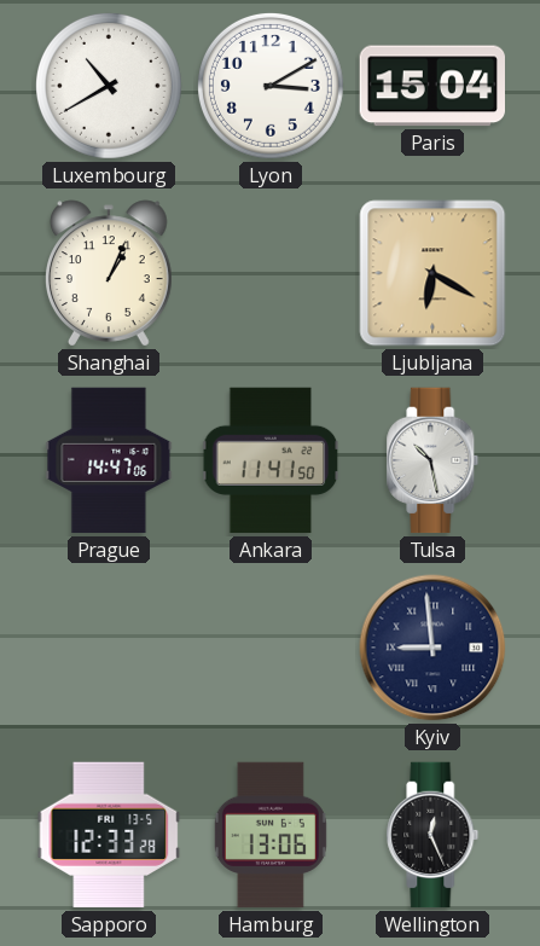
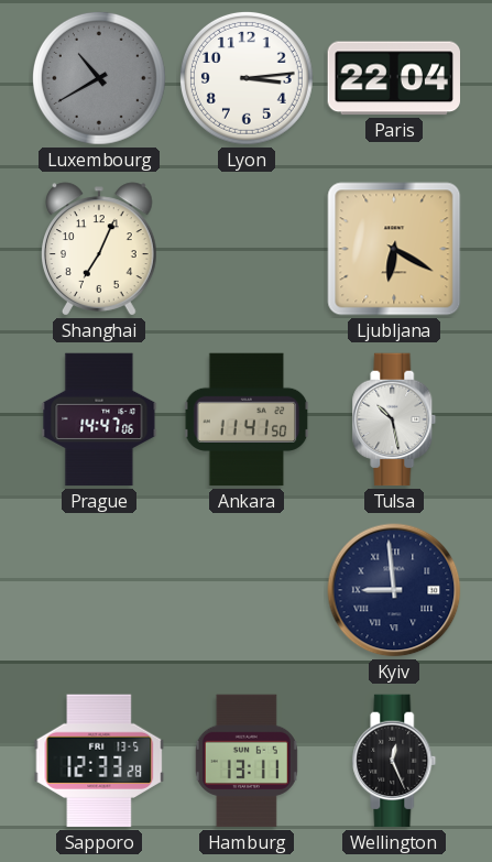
Luxembourg dial: white -> grey
Lyon: 3:10 -> 3:14
Paris: 15:04 -> 22:04
Shanghai: 1:04 -> 7:04
Hamburg: 13:06 -> 13:11
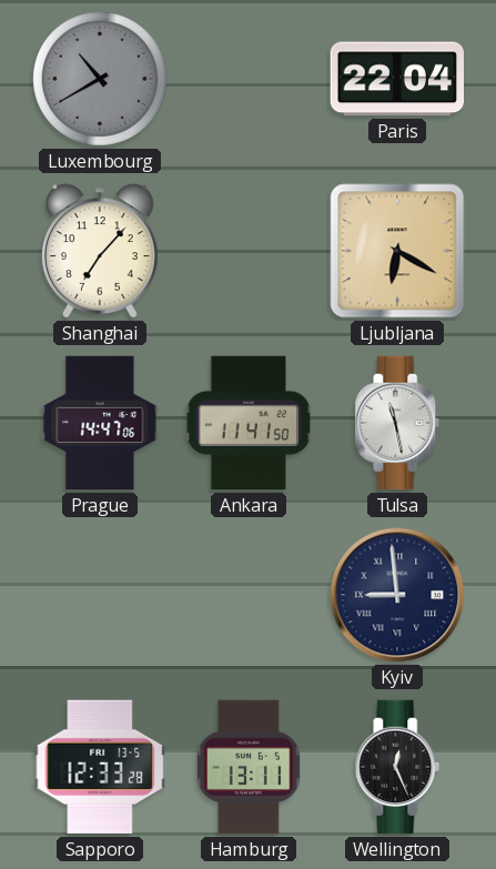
Lyon: 3:14 -> none
Shanghai: 7:04 -> 7:07
Tulsa: 10:28 -> 11:28
